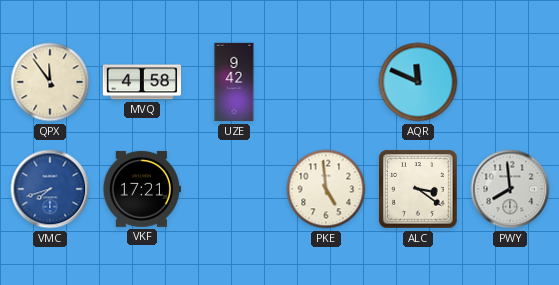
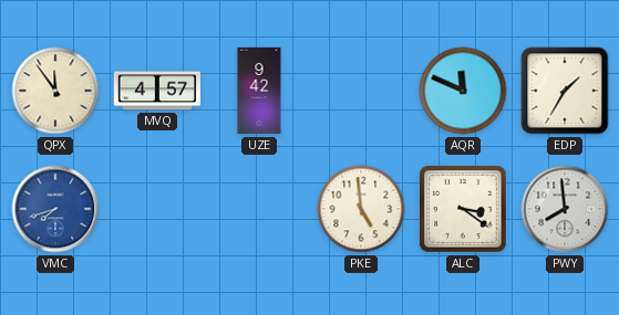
MVQ: 4:58 -> 4:57
EDP: none -> 1:35
VKF: 17:21 -> none
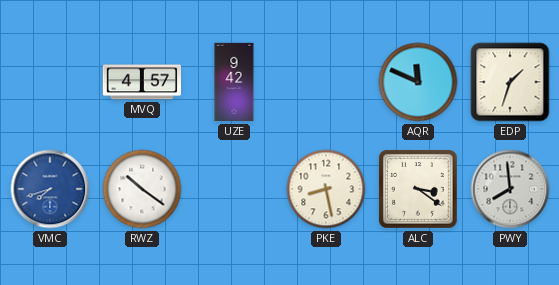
QPX: 11:54 -> none
EDP: 1:35 -> 1:33
RWZ: none -> 10:21
PKE: 4:59 -> 8:28
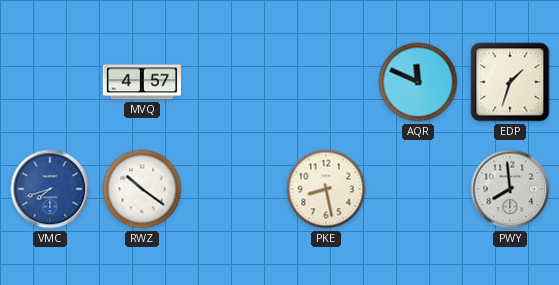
UZE: 9:42 -> none
ALC: 3:21 -> none
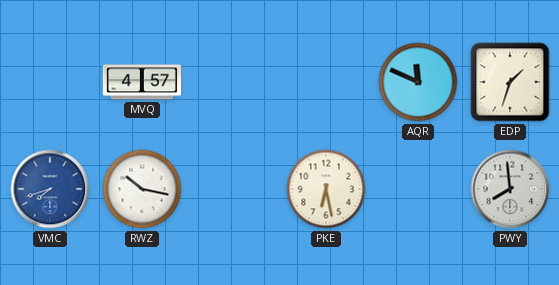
RWZ: 10:21 -> 10:17
PKE: 8:28 -> 6:28
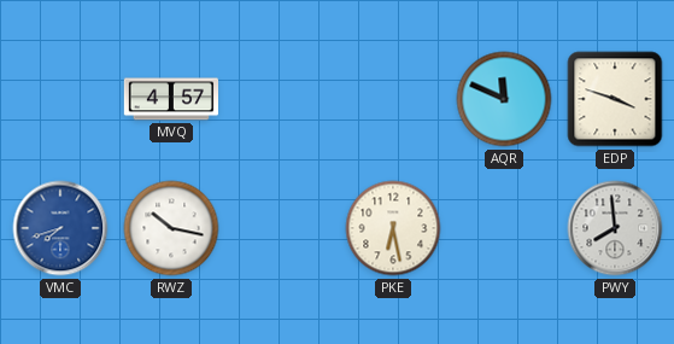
EDP: 1:33 -> 3:48
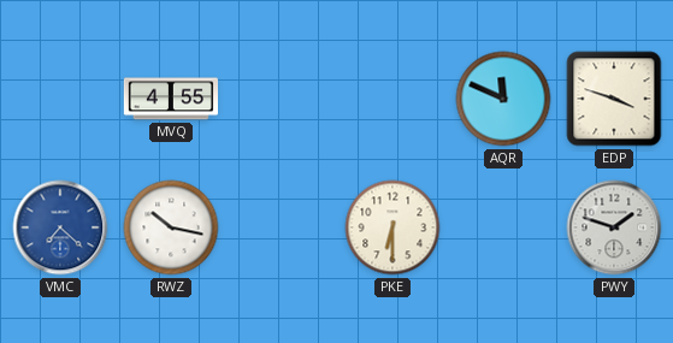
MVQ: 4:57 -> 4:55
VMC: 7:42 -> 7:22
PKE: 6:28 -> 6:30
PWY: 7:59 -> 1:48
